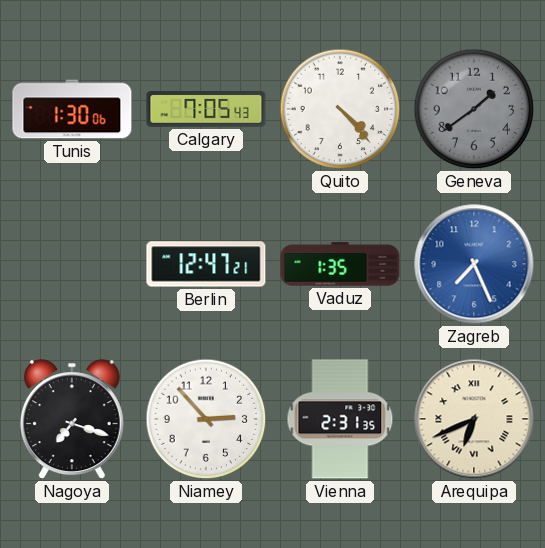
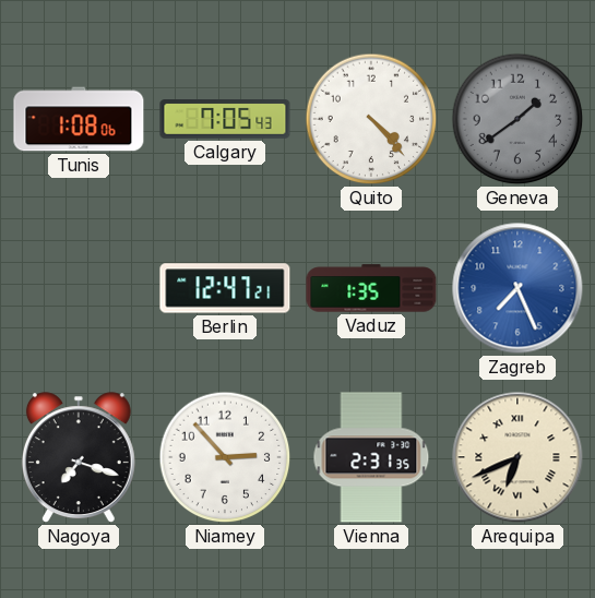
Tunis: 1:30 -> 1:08
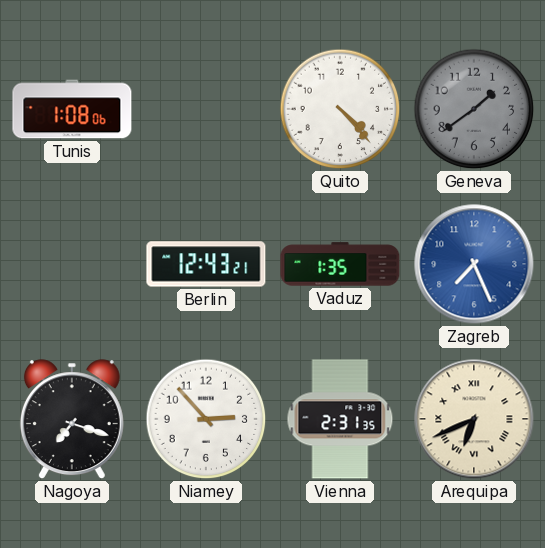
Calgary: 7:05 -> none
Berlin: 12:47 -> 12:43
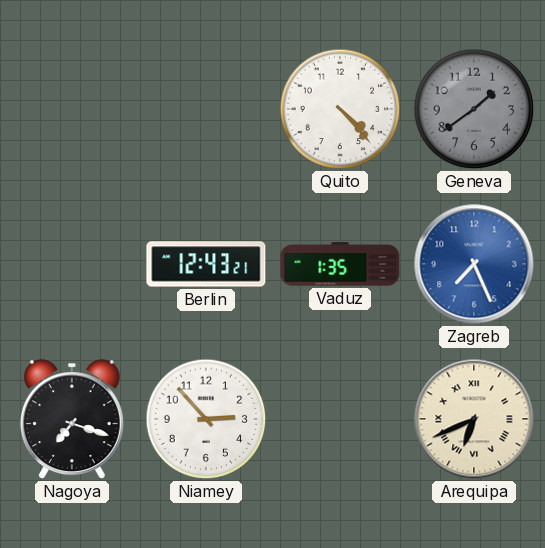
Tunis: 1:08 -> none
Vienna: 2:31 -> none
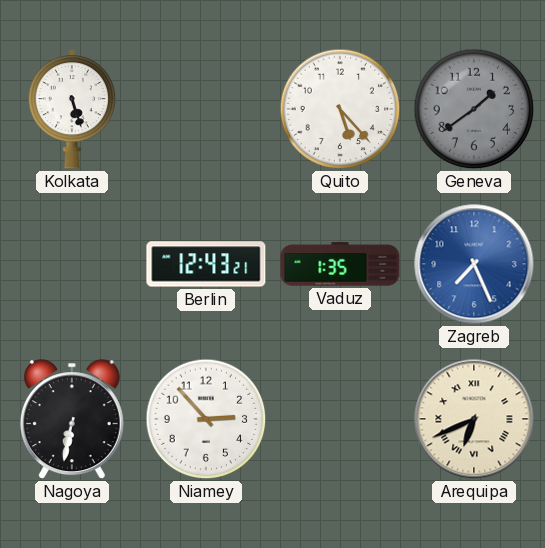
Kolkata: none -> 5:27
Quito: 4:23 -> 5:23
Nagoya: 7:18 -> 6:32
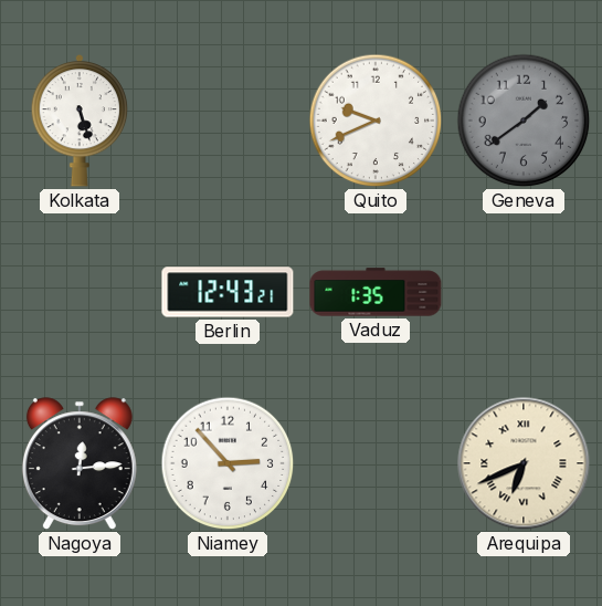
Quito: 5:23 -> 9:41
Zagreb: 7:26 -> none
Nagoya: 6:32 -> 12:14
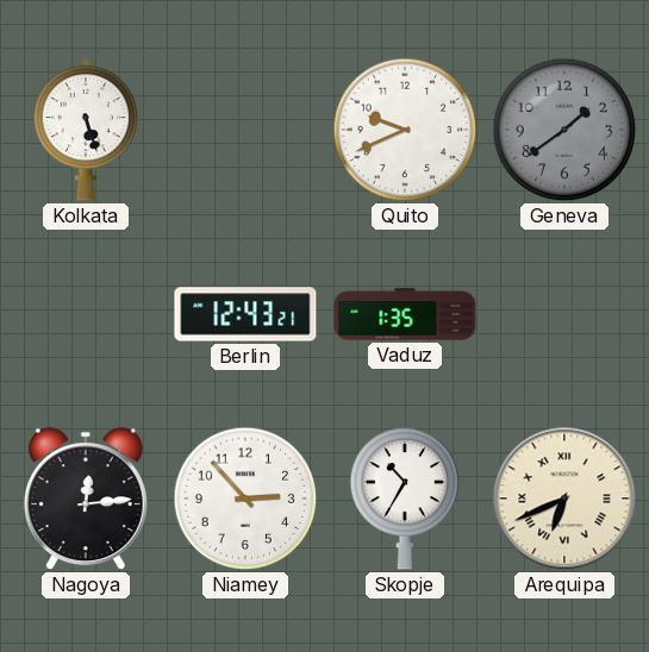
Skopje: none -> 10:35
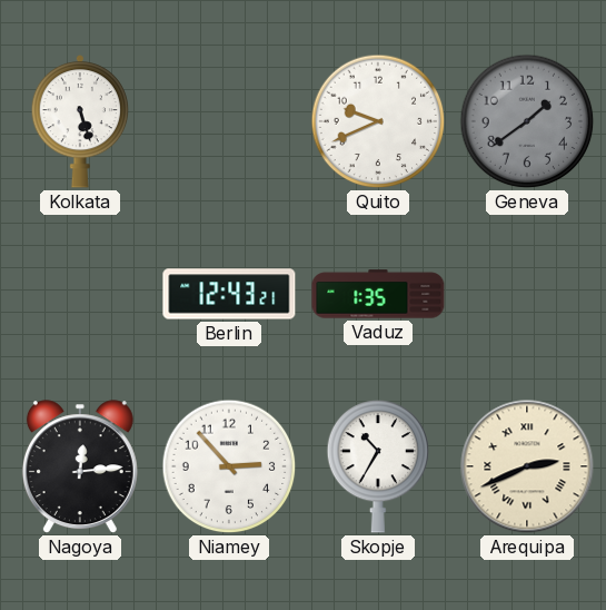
Arequipa: 6:41 -> 2:41
